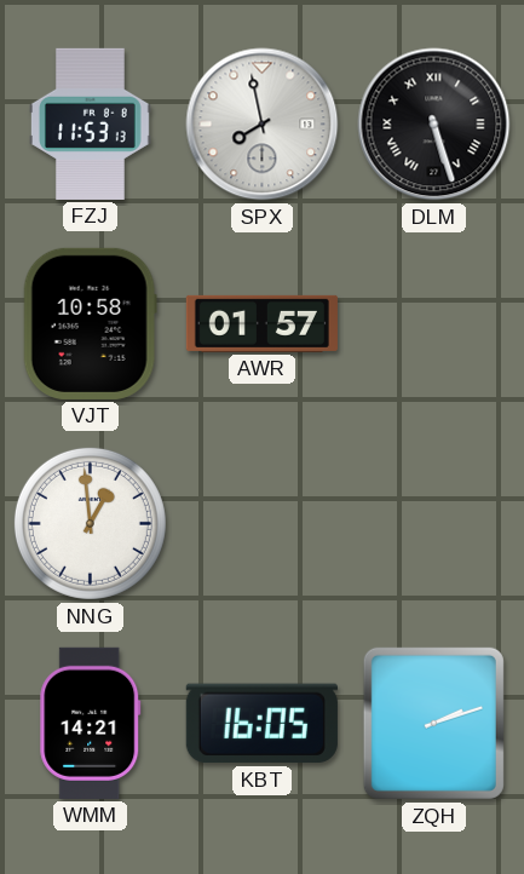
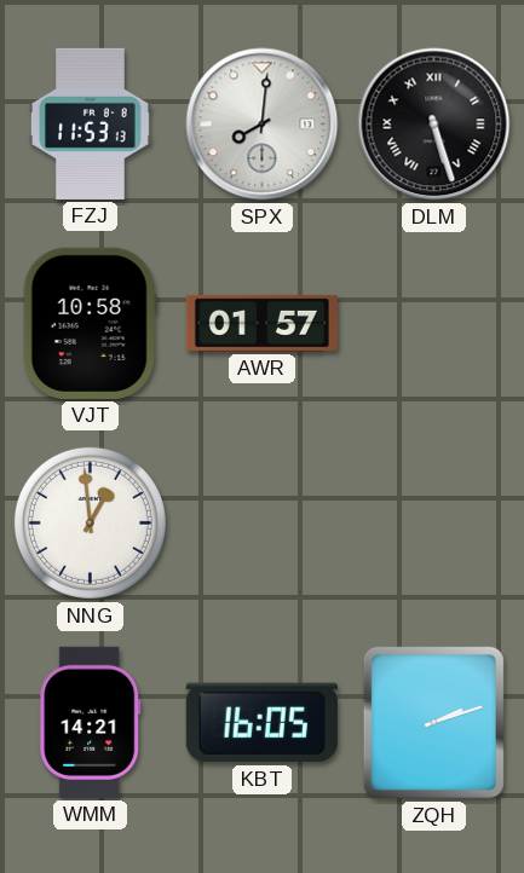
SPX: 7:58 -> 8:01
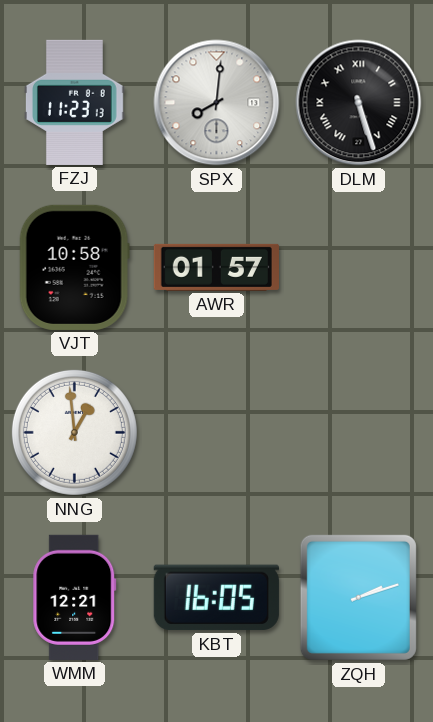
FZJ: 11:53 -> 11:23
WMM: 14:21 -> 12:21
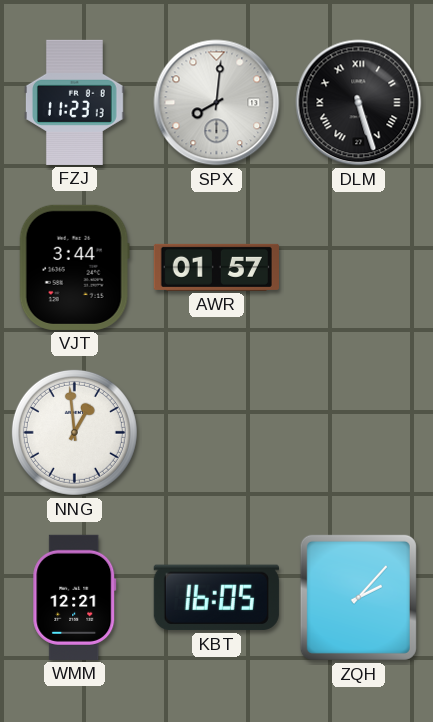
VJT: 10:58 -> 3:44
ZQH: 2:12 -> 2:07
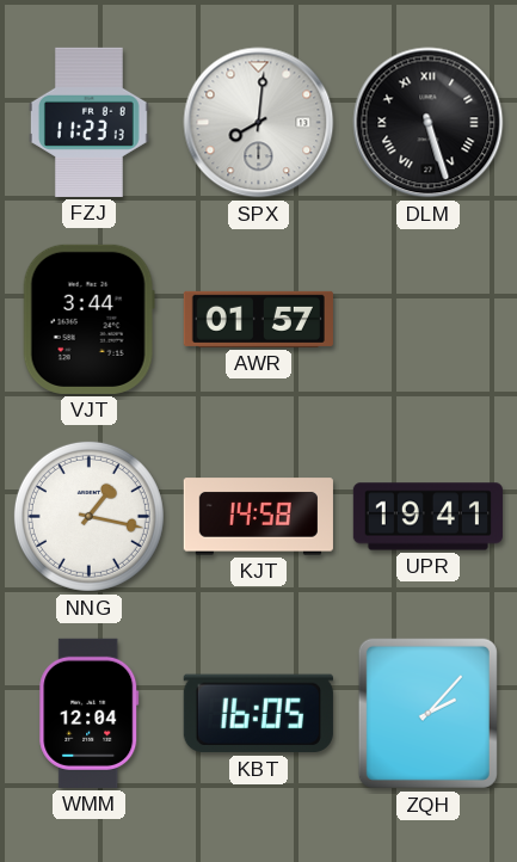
NNG: 12:59 -> 1:17
KJT: none -> 14:58
UPR: none -> 19:41
WMM: 12:21 -> 12:04
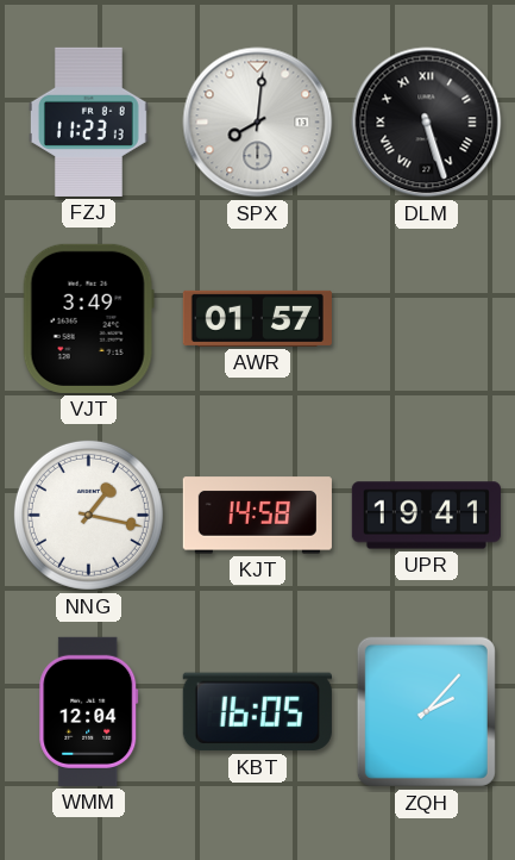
VJT: 3:44 -> 3:49
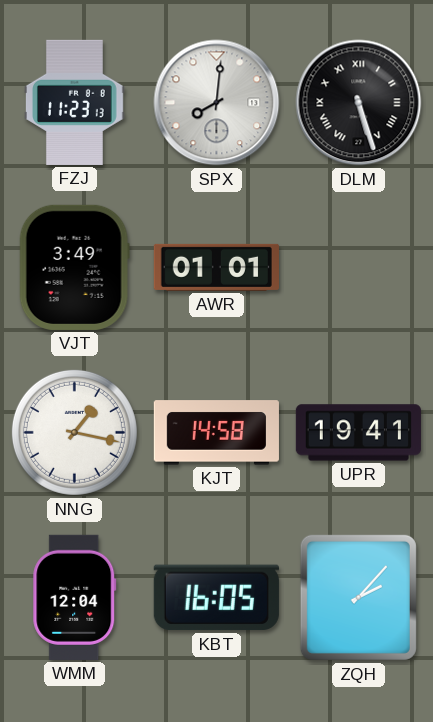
AWR: 01:57 -> 01:01
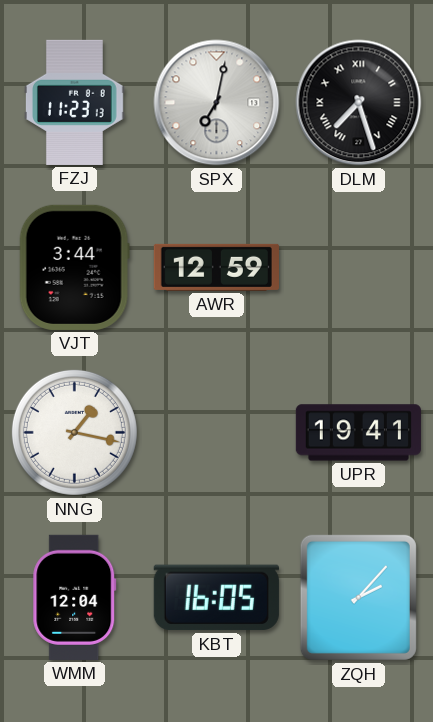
SPX: 8:01 -> 7:02
DLM: 5:27 -> 7:27
VJT: 3:49 -> 3:44
AWR: 01:01 -> 12:59
KJT: 14:58 -> none
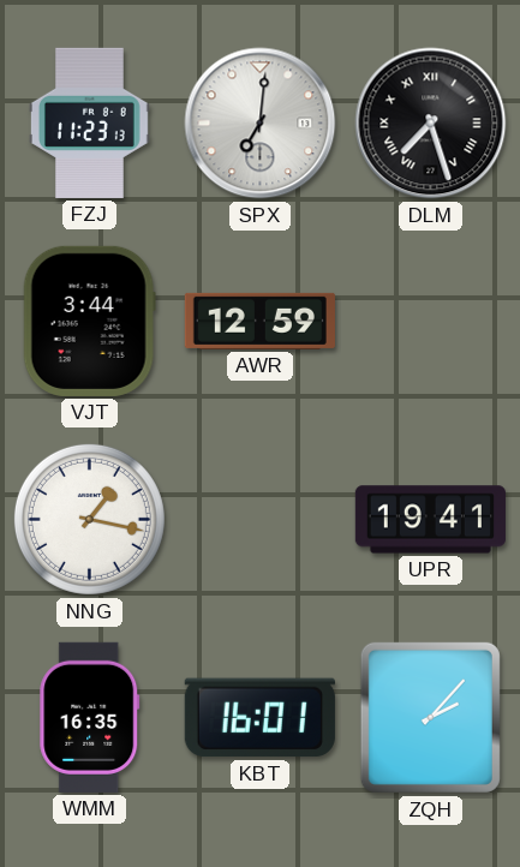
SPX: 7:02 -> 7:01
WMM: 12:04 -> 16:35
KBT: 16:05 -> 16:01
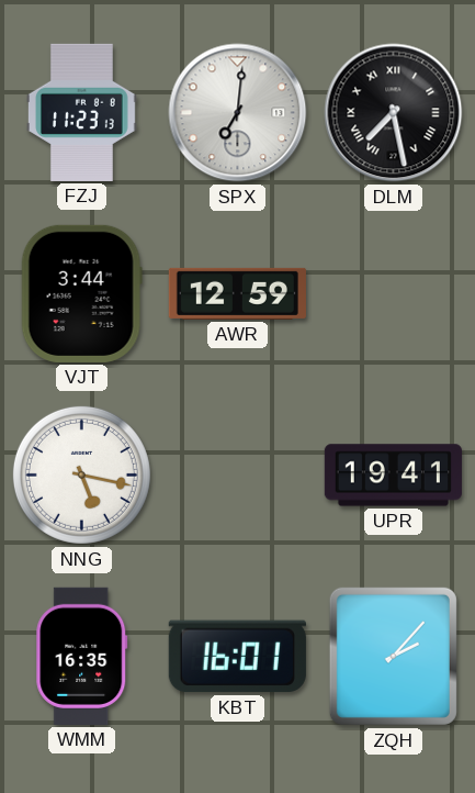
DLM: 7:27 -> 7:28
NNG: 1:17 -> 5:17
